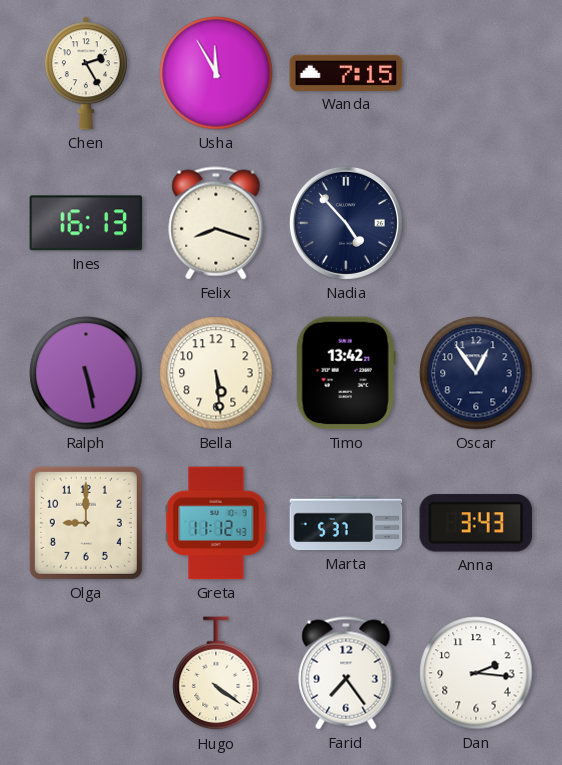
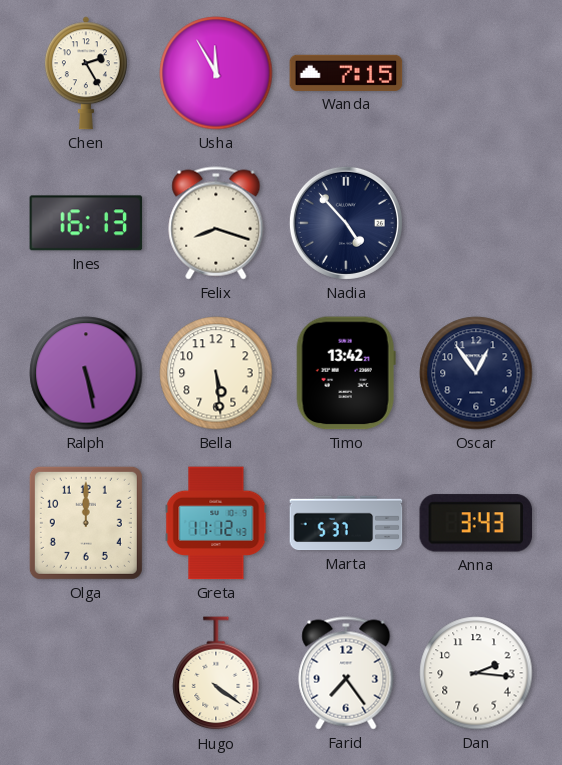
Olga: 9:00 -> 12:00
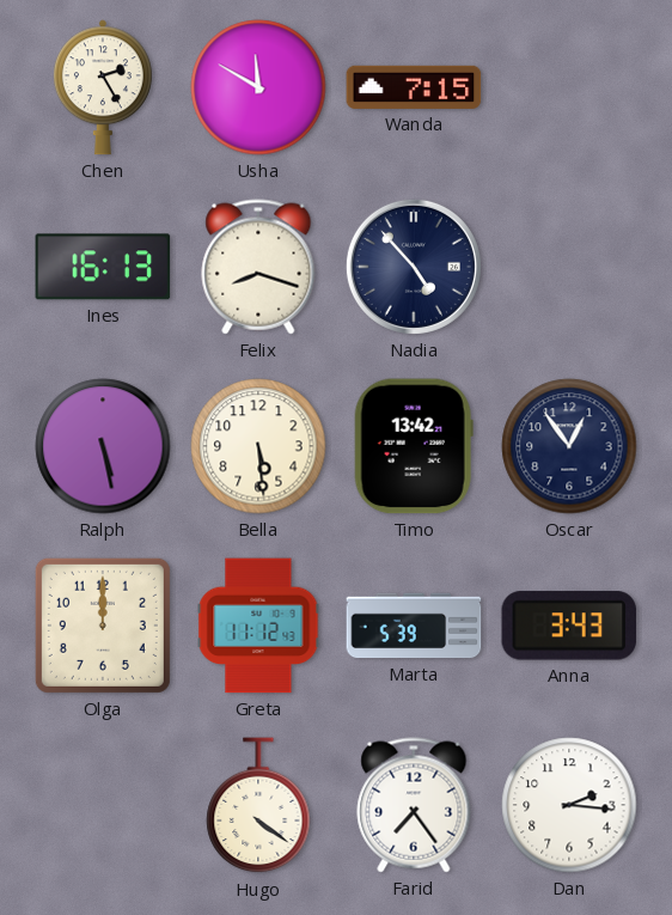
Usha: 11:55 -> 11:50
Marta: 5:37 -> 5:39
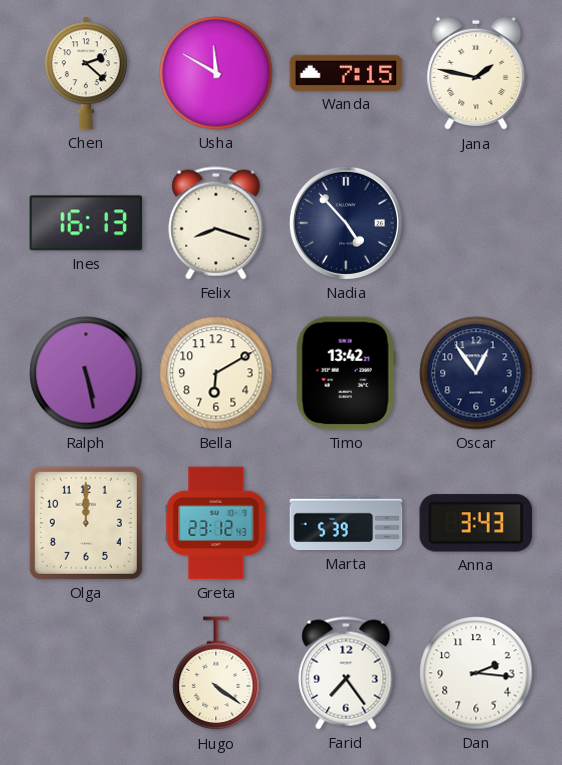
Chen: 2:25 -> 2:22
Jana: none -> 1:47
Bella: 5:29 -> 6:10
Greta: 11:12 -> 23:12
